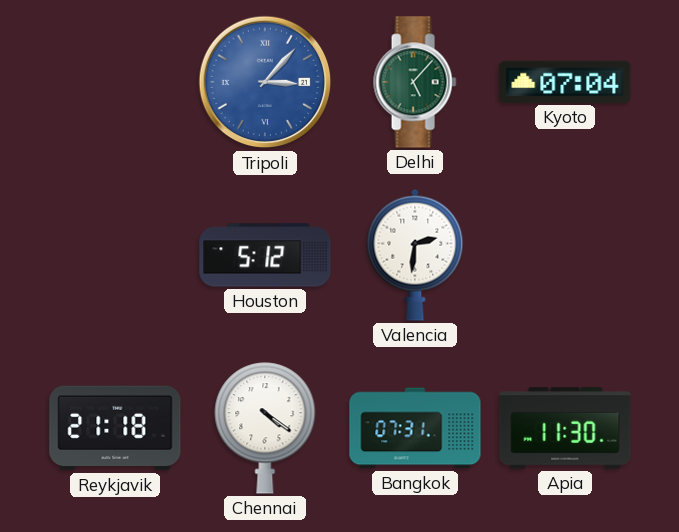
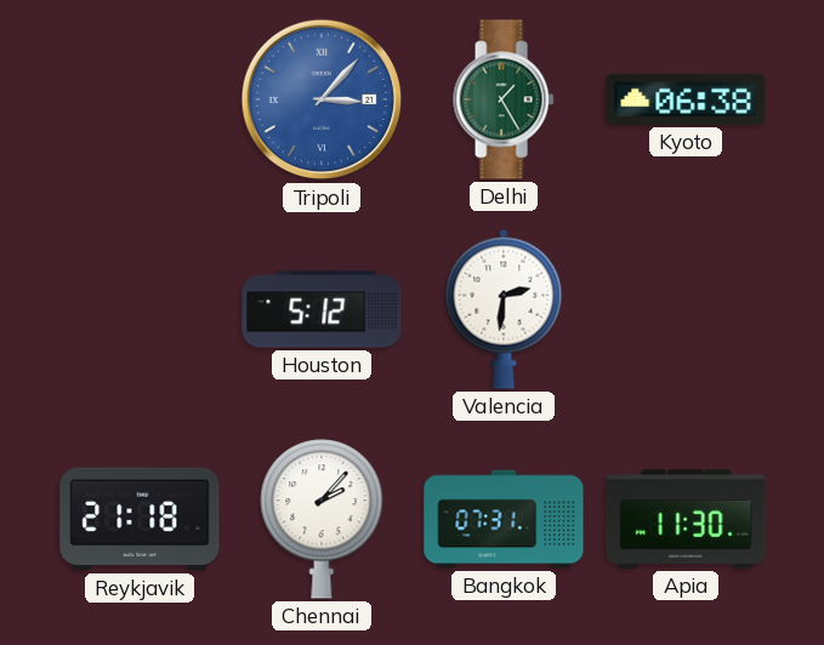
Delhi: 5:07 -> 1:25
Kyoto: 07:04 -> 06:38
Chennai: 4:21 -> 2:07
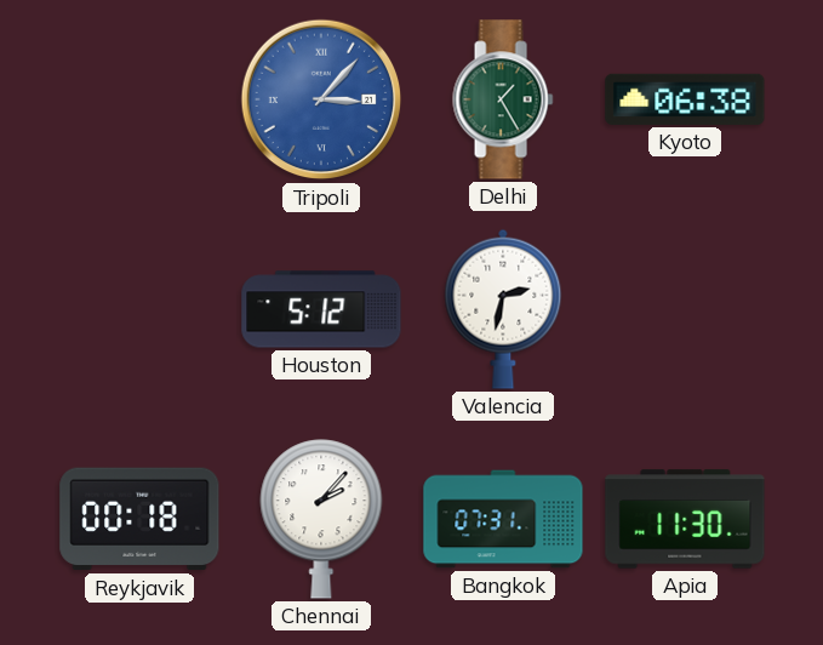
Valencia: 2:31 -> 2:32
Reykjavik: 21:18 -> 00:18
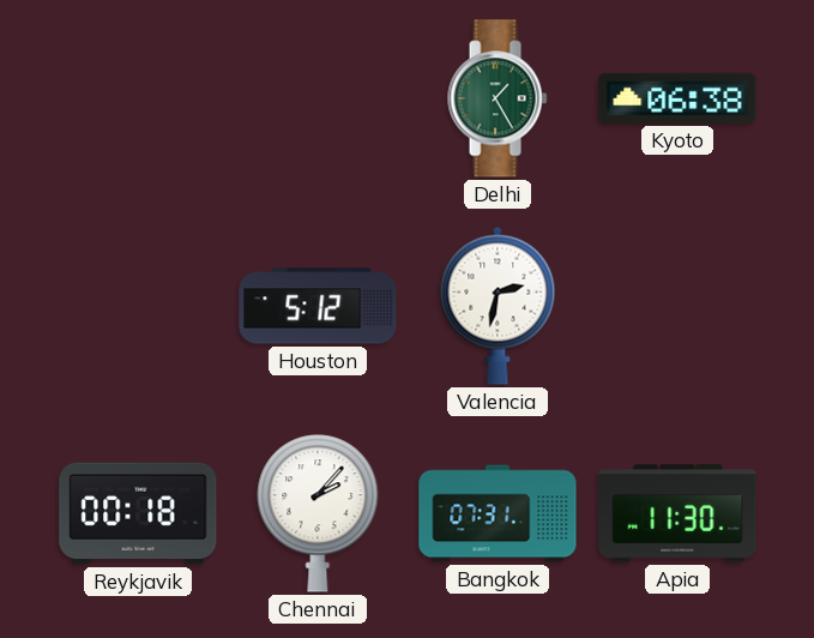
Tripoli: 3:07 -> none
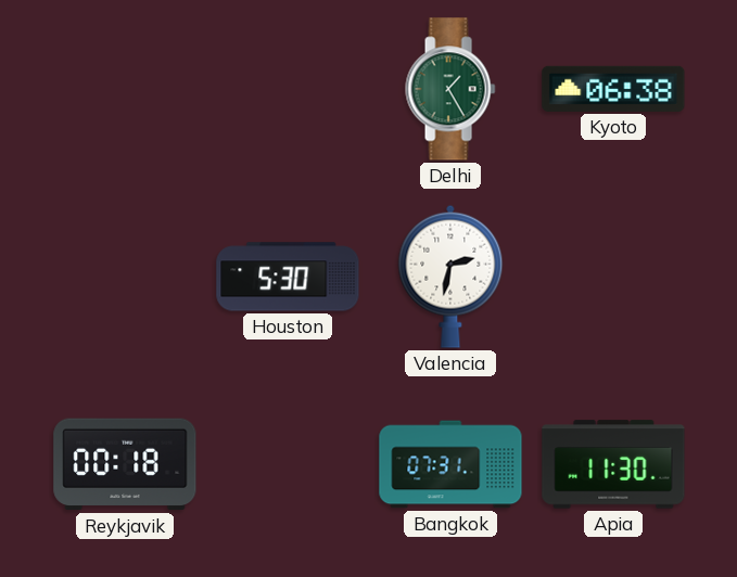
Houston: 5:12 -> 5:30
Chennai: 2:07 -> none
